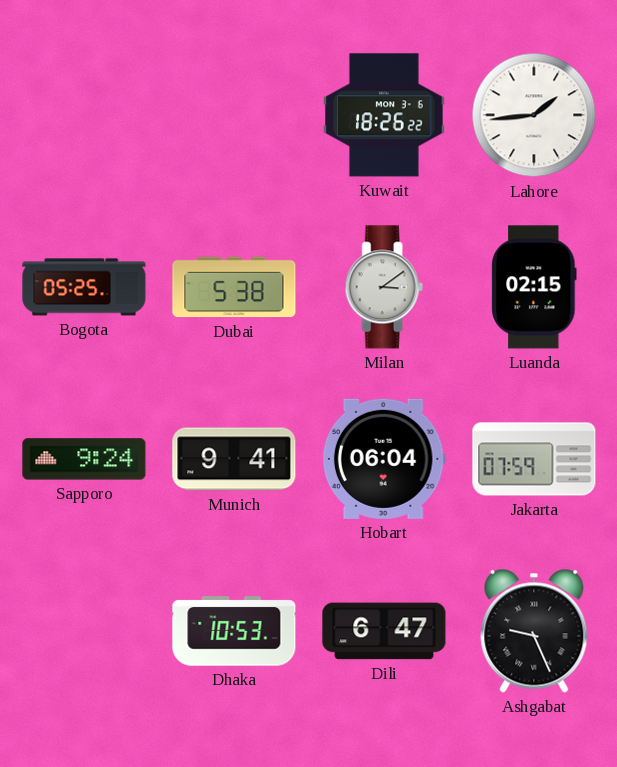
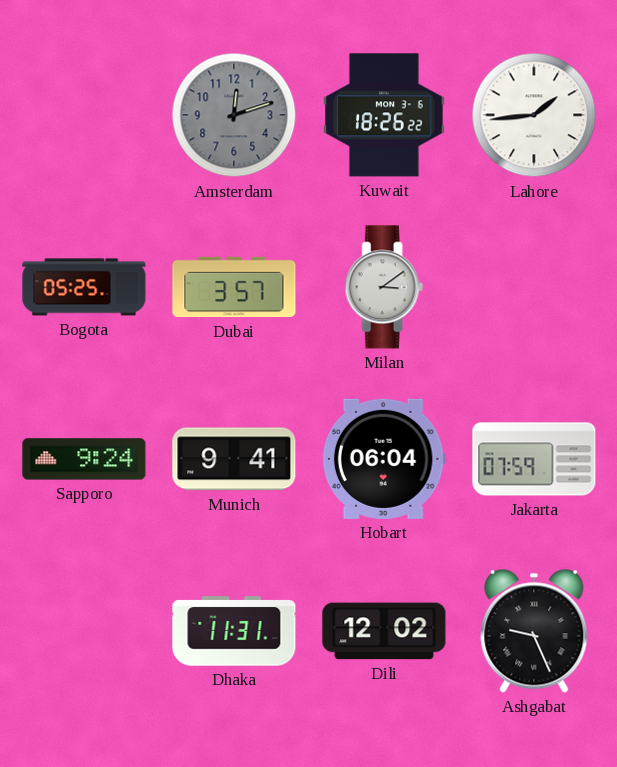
Amsterdam: none -> 12:12
Dubai: 5:38 -> 3:57
Luanda: 02:15 -> none
Dhaka: 10:53 -> 11:31
Dili: 6:47 -> 12:02
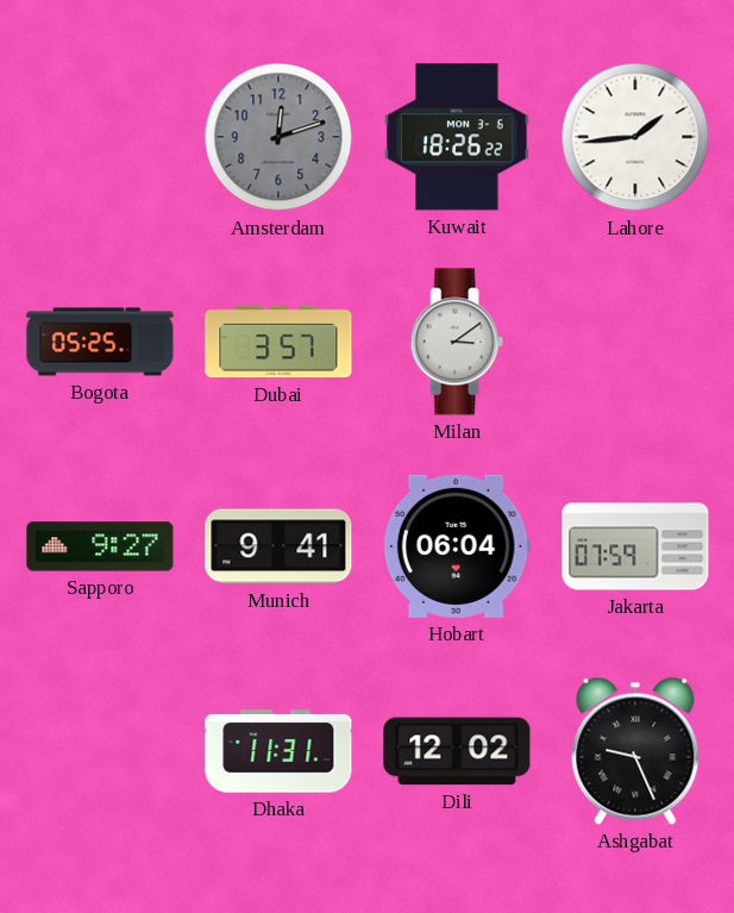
Sapporo: 9:24 -> 9:27
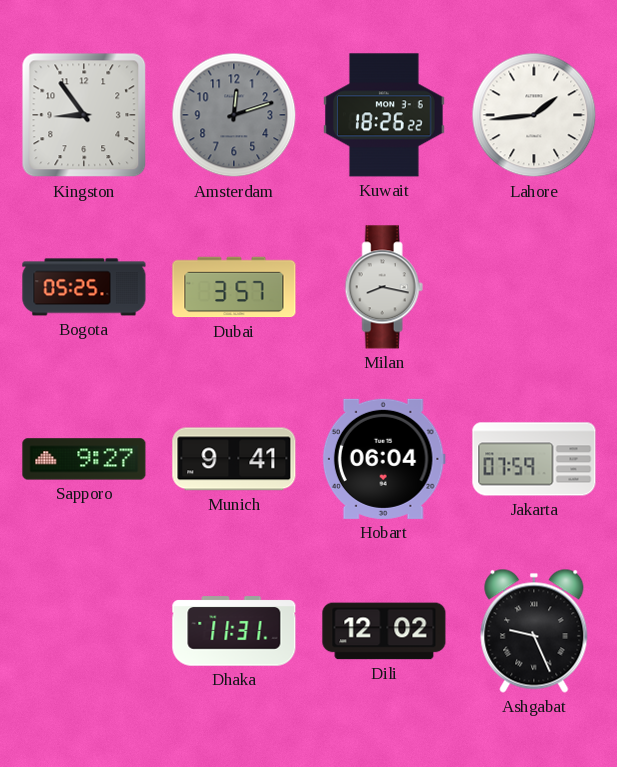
Kingston: none -> 8:54
Milan: 3:09 -> 8:17
